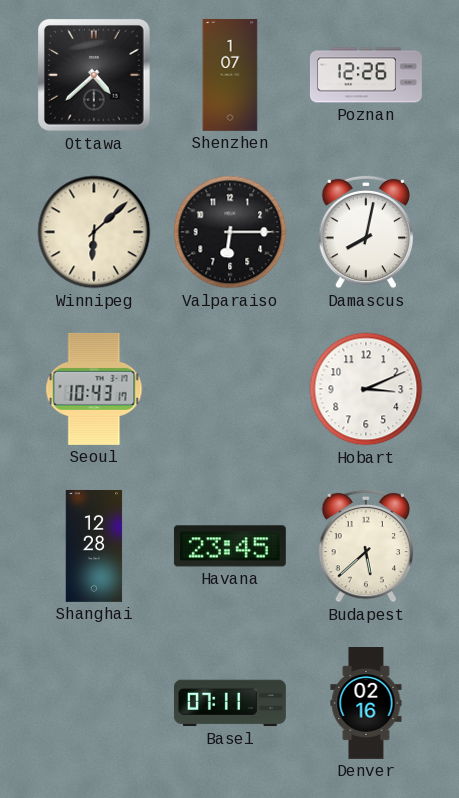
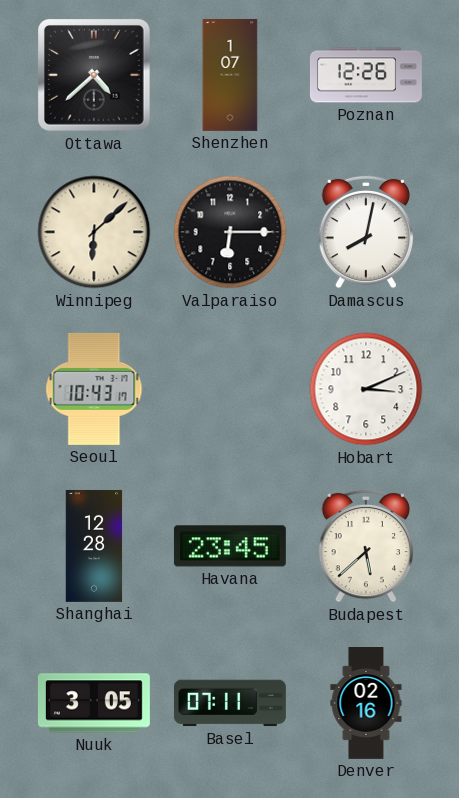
Nuuk: none -> 3:05
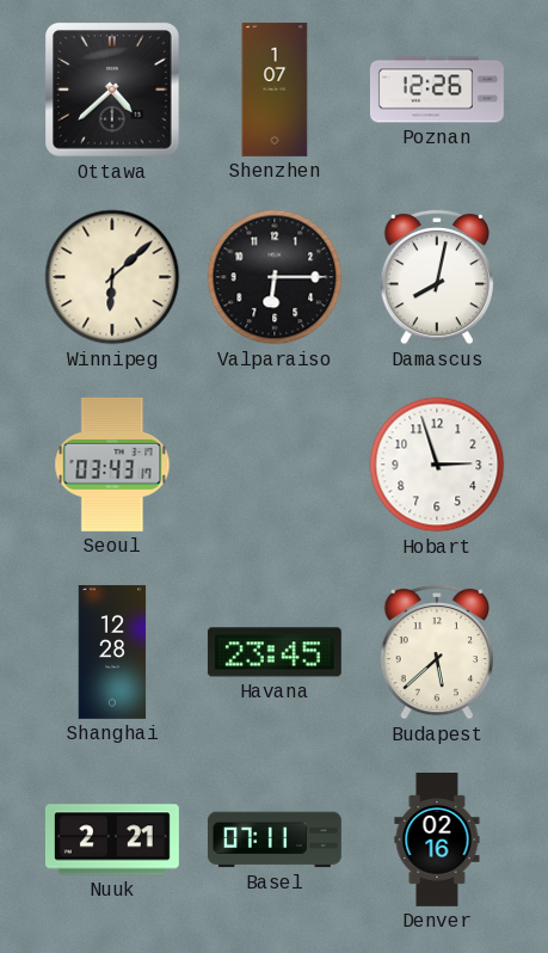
Seoul: 10:43 -> 03:43
Hobart: 3:11 -> 2:57
Nuuk: 3:05 -> 2:21
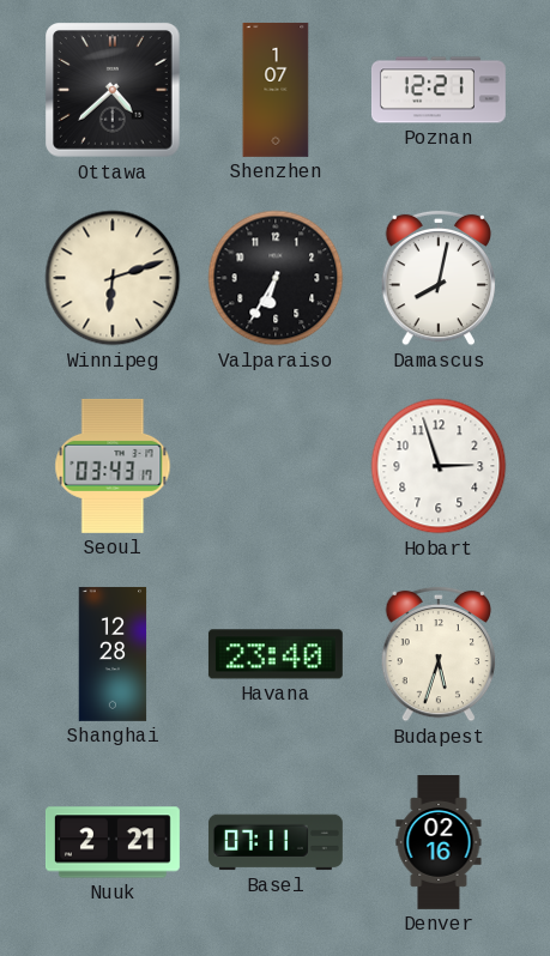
Poznan: 12:26 -> 12:21
Winnipeg: 6:08 -> 6:12
Valparaiso: 6:15 -> 6:35
Havana: 23:45 -> 23:40
Budapest: 5:38 -> 5:33
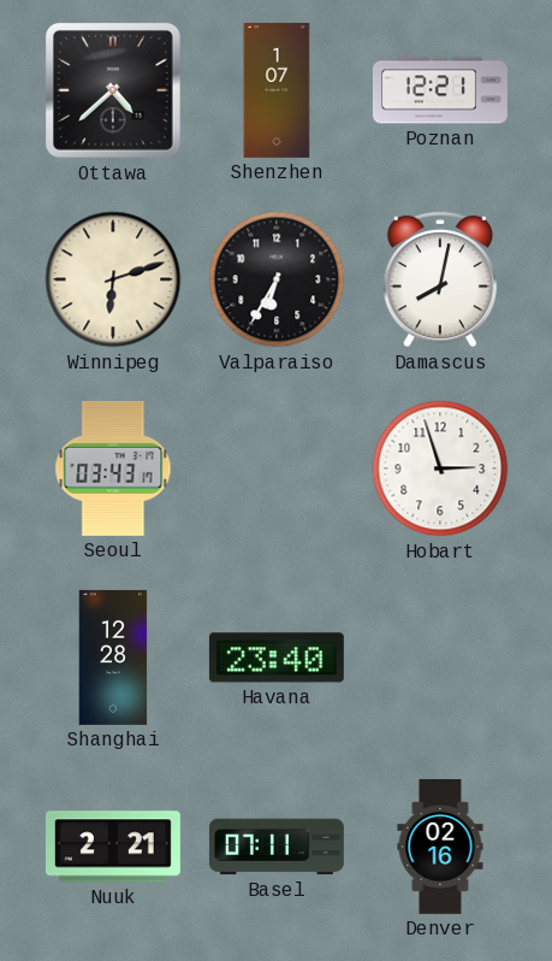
Budapest: 5:33 -> none
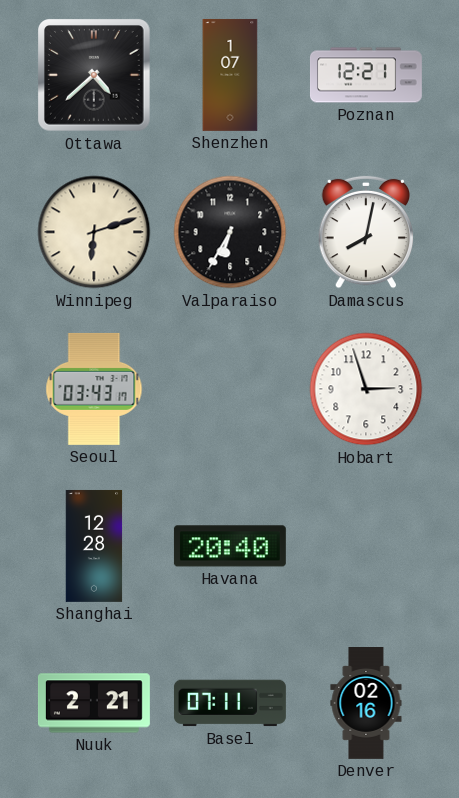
Havana: 23:40 -> 20:40
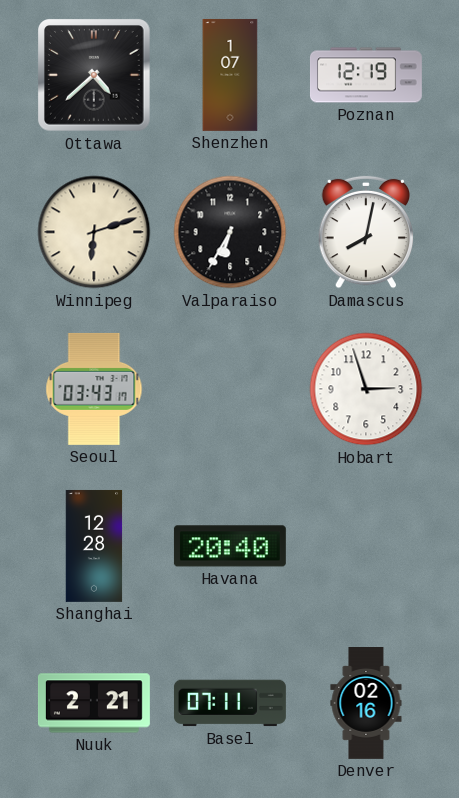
Poznan: 12:21 -> 12:19
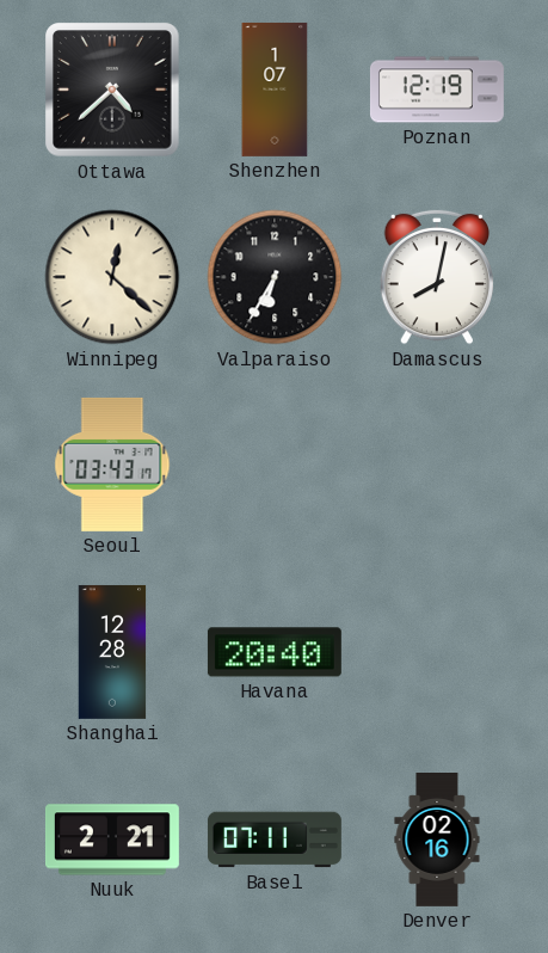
Winnipeg: 6:12 -> 12:22
Hobart: 2:57 -> none
